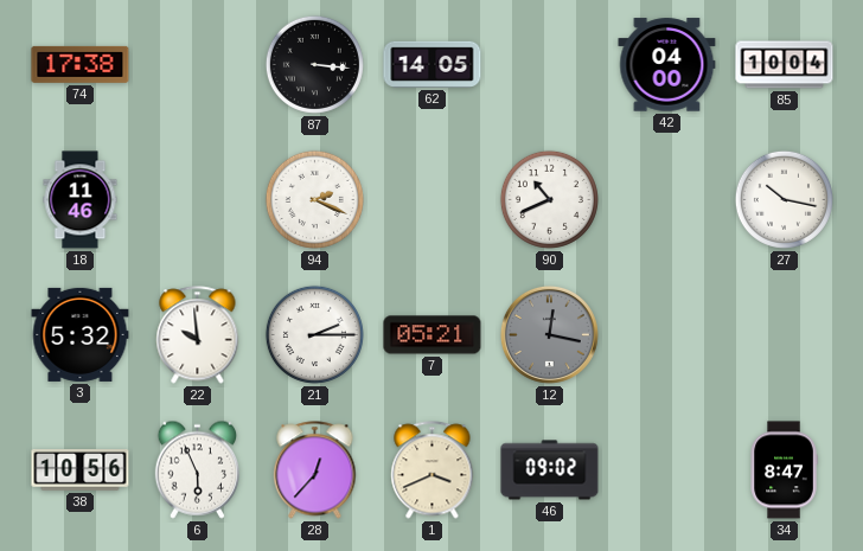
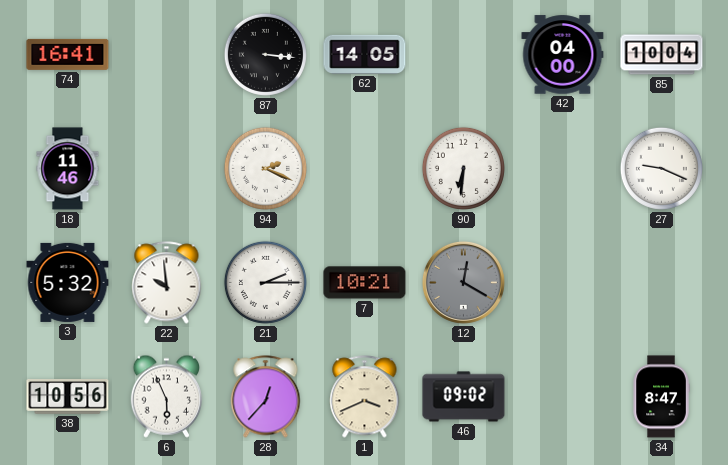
74: 17:38 -> 16:41
90: 10:41 -> 6:31
27: 10:17 -> 9:19
7: 05:21 -> 10:21
12: 12:17 -> 12:20
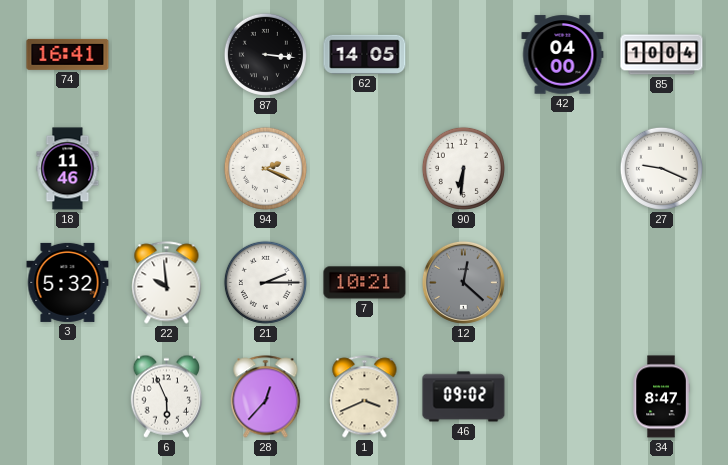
12: 12:20 -> 12:22
38: 10:56 -> none
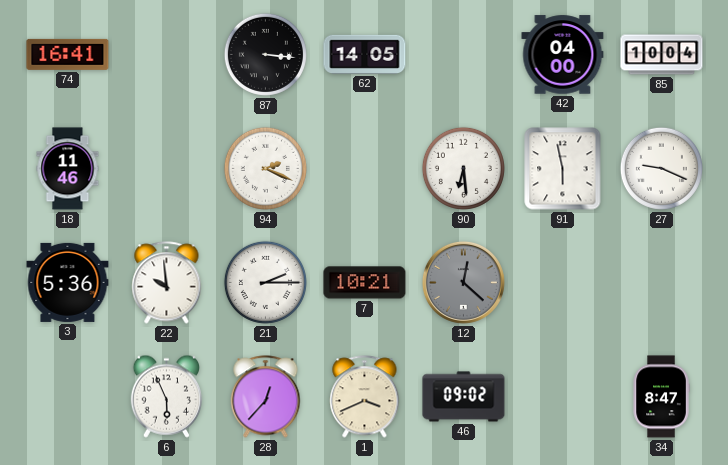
90: 6:31 -> 6:29
91: none -> 5:58
3: 5:32 -> 5:36
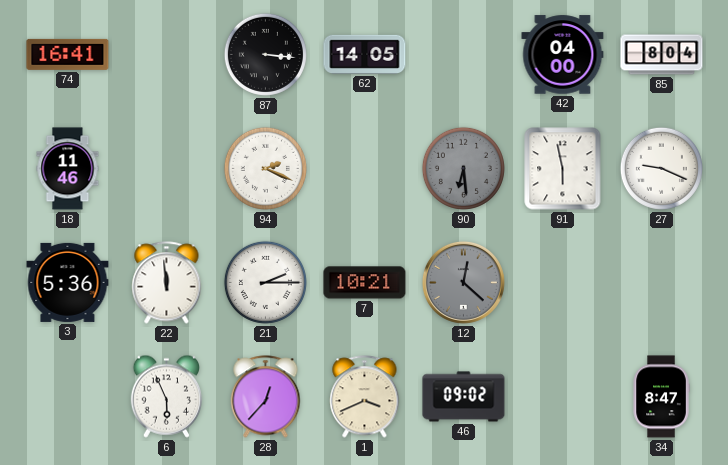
85: 10:04 -> 8:04
90 dial: white -> grey
22: 9:59 -> 11:59
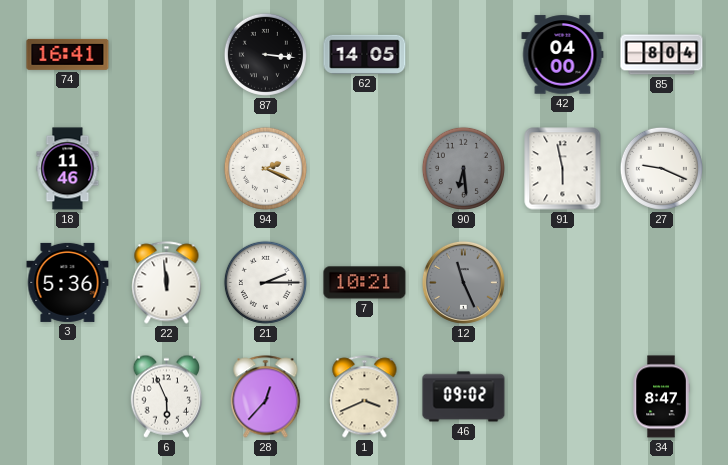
12: 12:22 -> 11:26
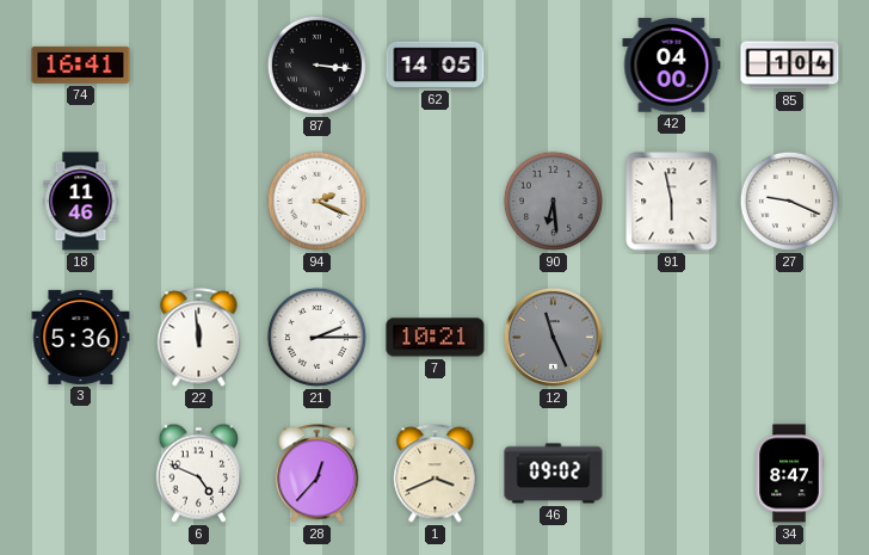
85: 8:04 -> 1:04
6: 5:56 -> 4:49
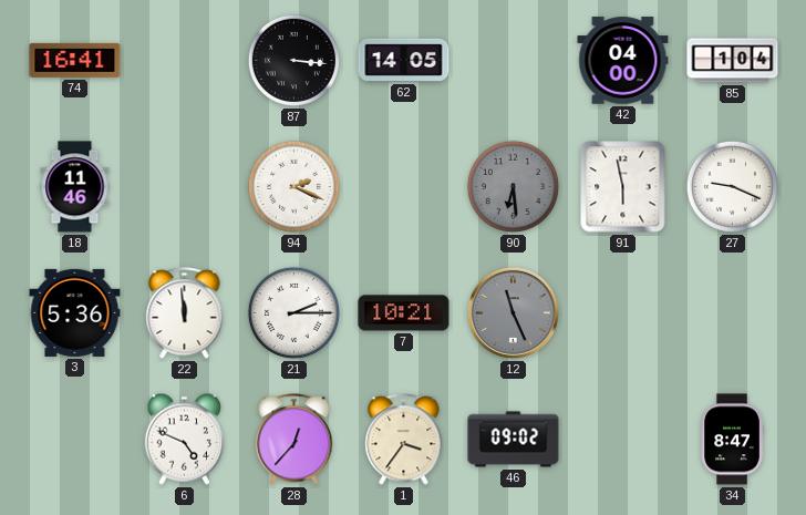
1: 3:41 -> 3:36
